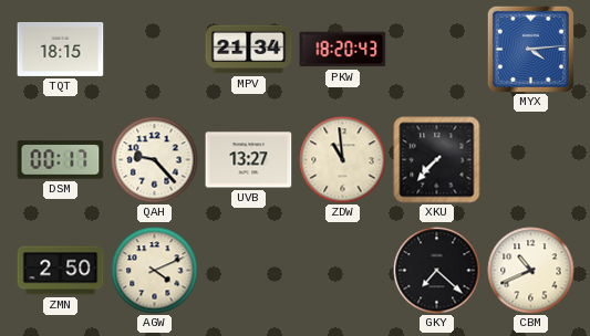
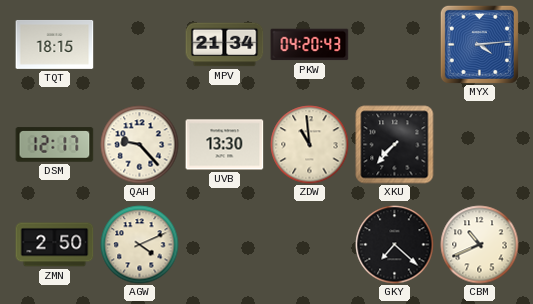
PKW: 18:20 -> 04:20
DSM: 00:17 -> 12:17
UVB: 13:27 -> 13:30
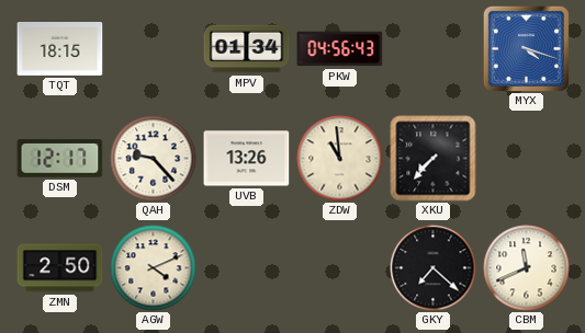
MPV: 21:34 -> 01:34
PKW: 04:20 -> 04:56
MYX: 4:14 -> 4:18
UVB: 13:30 -> 13:26
CBM: 10:41 -> 11:41
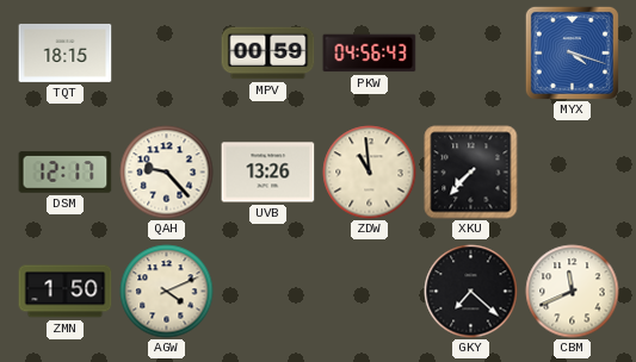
MPV: 01:34 -> 00:59
ZMN: 2:50 -> 1:50
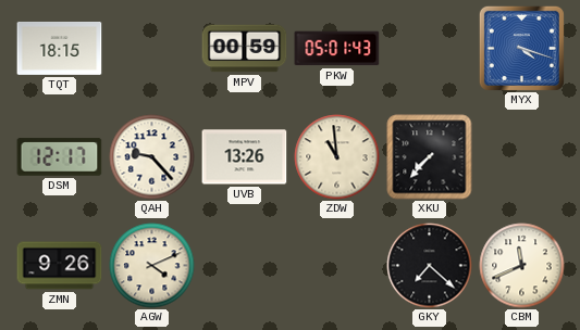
PKW: 04:56 -> 05:01
ZMN: 1:50 -> 9:26
